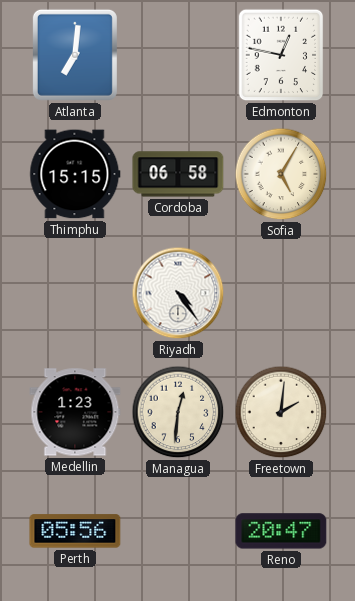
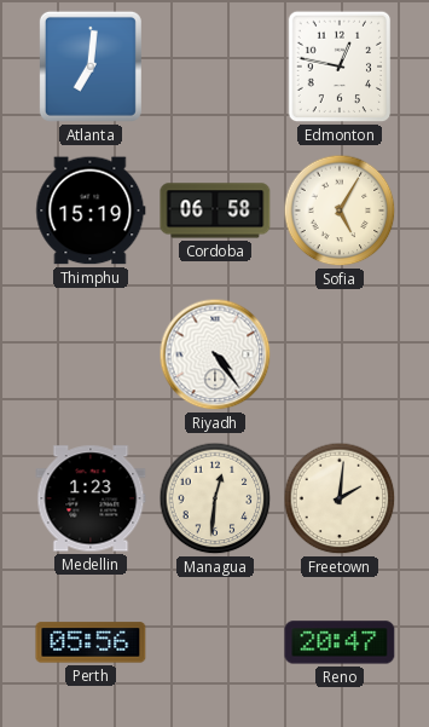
Thimphu: 15:15 -> 15:19
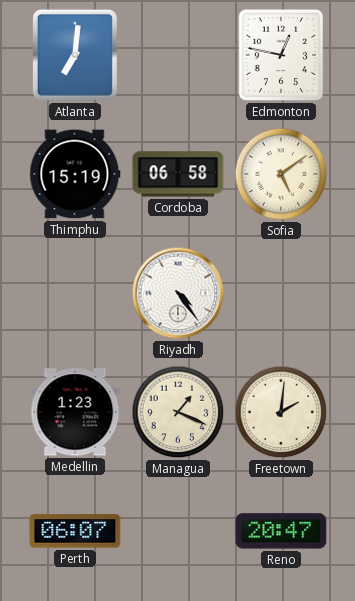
Sofia: 5:05 -> 5:09
Managua: 12:31 -> 1:19
Perth: 05:56 -> 06:07
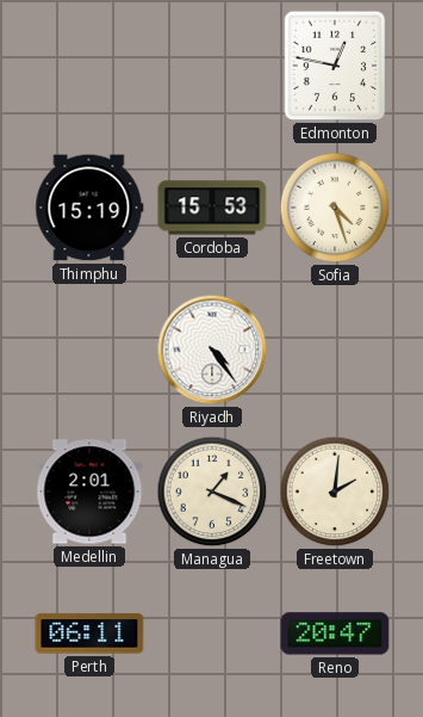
Atlanta: 7:01 -> none
Cordoba: 06:58 -> 15:53
Sofia: 5:09 -> 4:27
Medellin: 1:23 -> 2:01
Perth: 06:07 -> 06:11
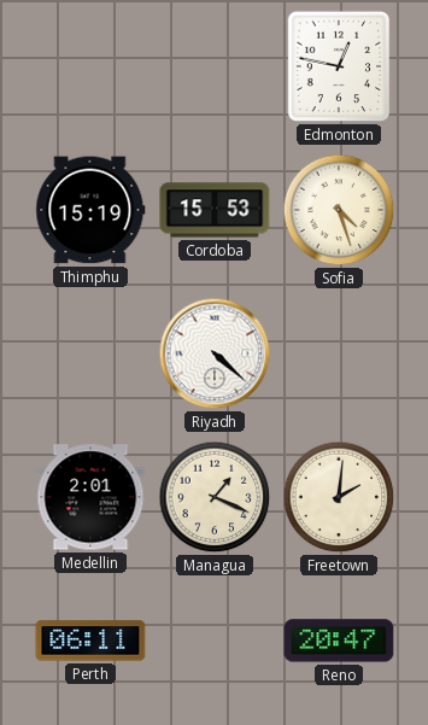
Riyadh: 4:24 -> 4:22
